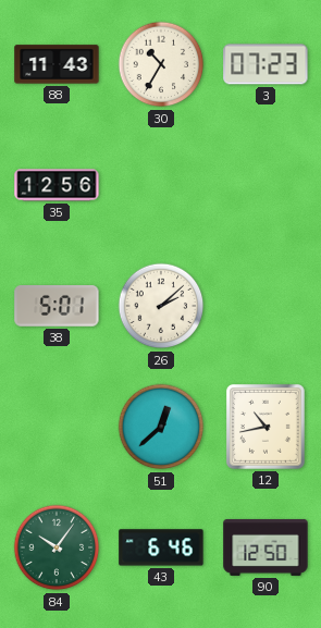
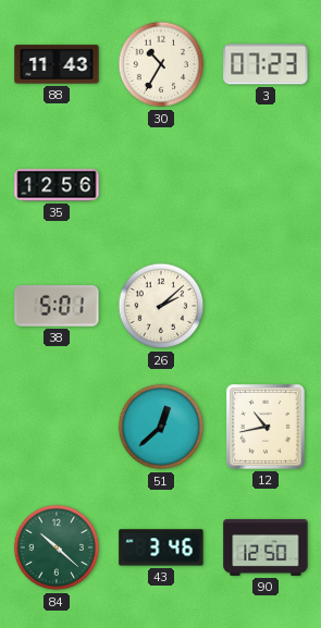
84: 10:06 -> 10:22
43: 6:46 -> 3:46
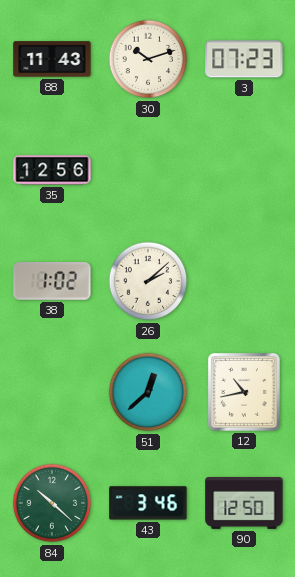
30: 10:35 -> 10:12
38: 5:01 -> 1:02
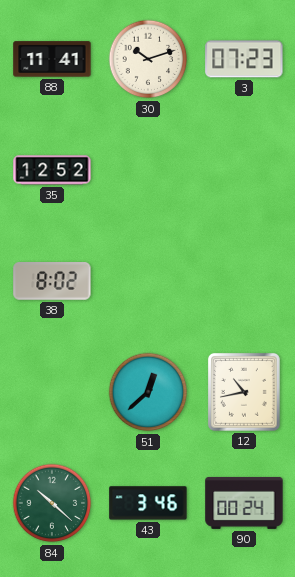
88: 11:43 -> 11:41
35: 12:56 -> 12:52
38: 1:02 -> 8:02
26: 2:08 -> none
90: 12:50 -> 00:24
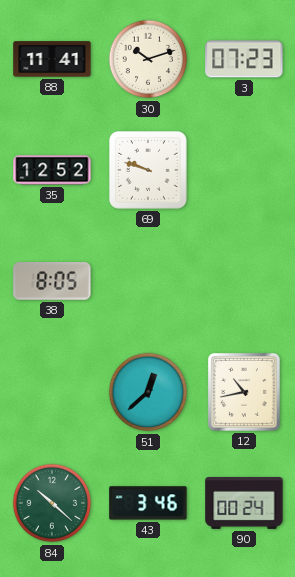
69: none -> 9:48
38: 8:02 -> 8:05
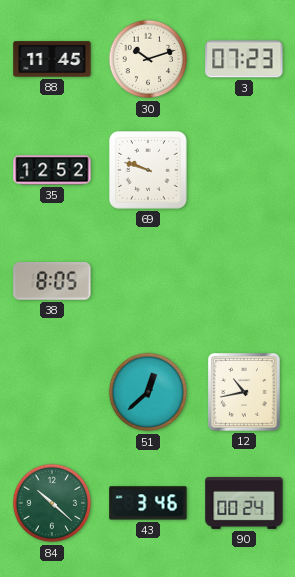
88: 11:41 -> 11:45
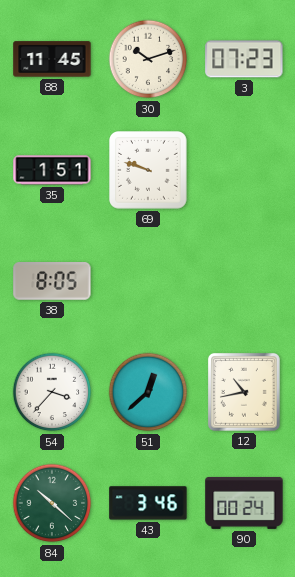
35: 12:52 -> 1:51
54: none -> 3:37
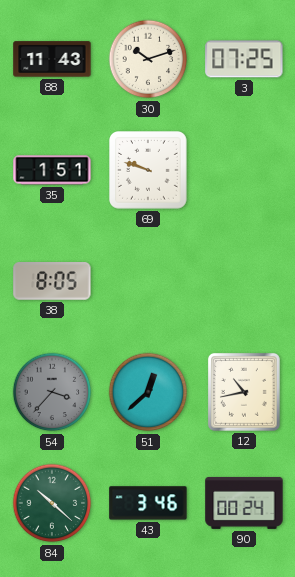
88: 11:45 -> 11:43
3: 07:23 -> 07:25
54 dial: white -> grey
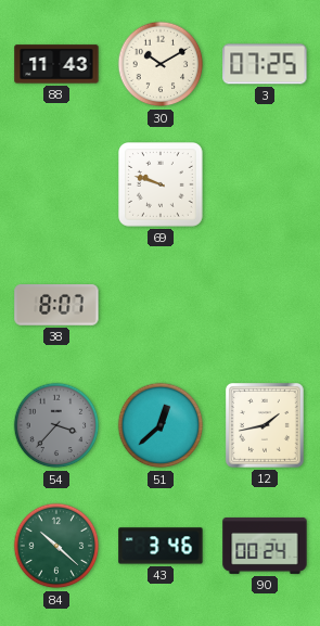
30: 10:12 -> 10:10
35: 1:51 -> none
38: 8:05 -> 8:07
12: 10:43 -> 1:43
